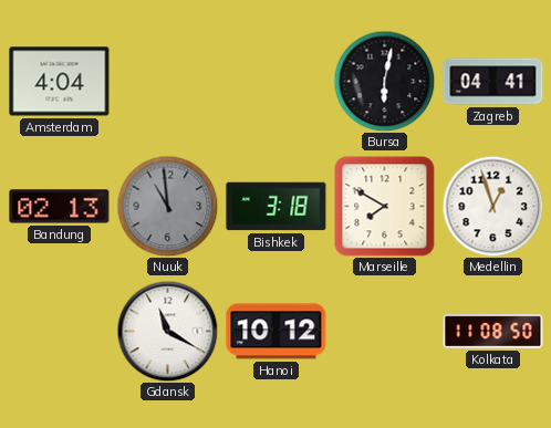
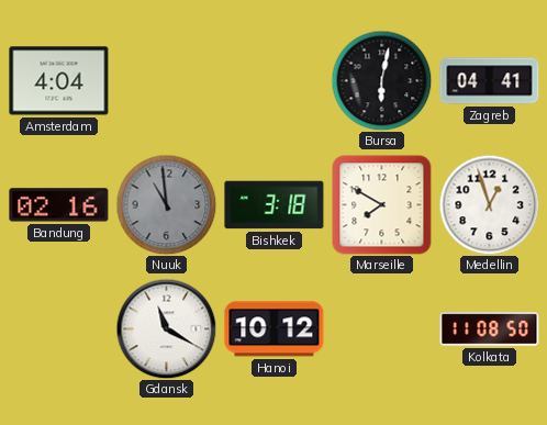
Bandung: 02:13 -> 02:16
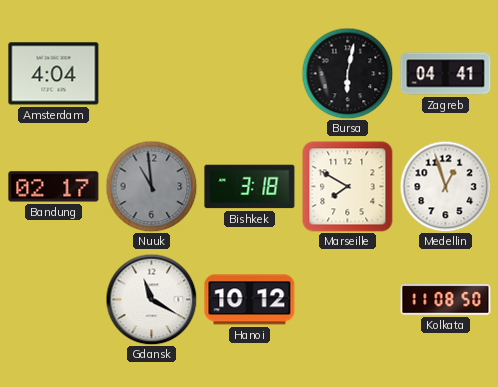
Bandung: 02:16 -> 02:17
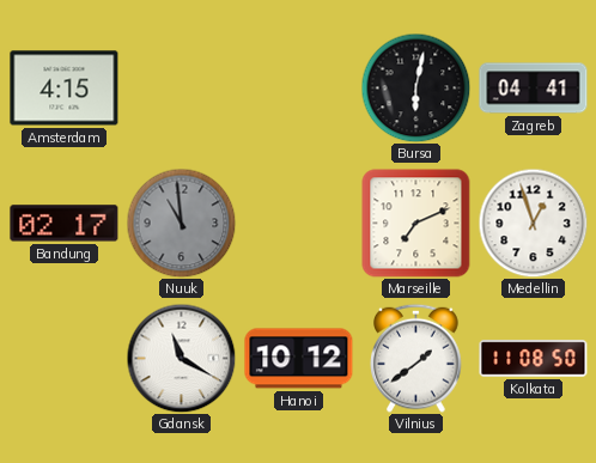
Amsterdam: 4:04 -> 4:15
Bishkek: 3:18 -> none
Marseille: 7:50 -> 7:11
Vilnius: none -> 1:39
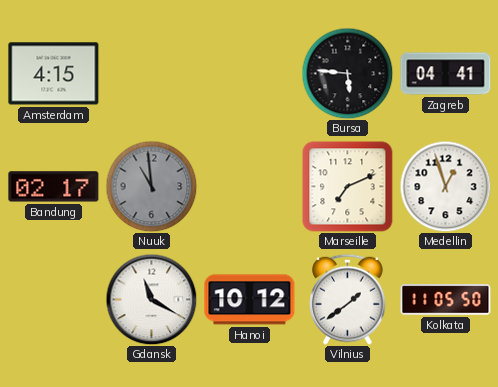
Bursa: 6:02 -> 5:46
Kolkata: 11:08 -> 11:05
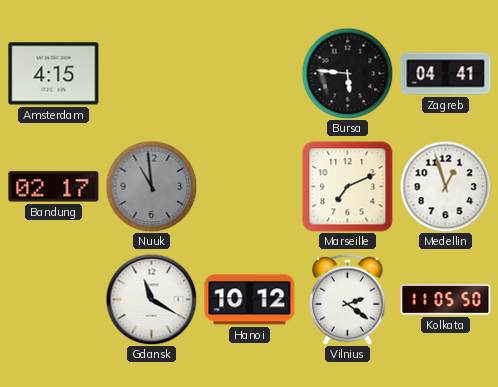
Vilnius: 1:39 -> 2:21
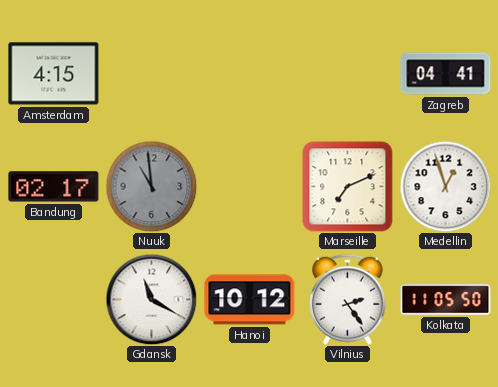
Bursa: 5:46 -> none
Vilnius: 2:21 -> 2:24
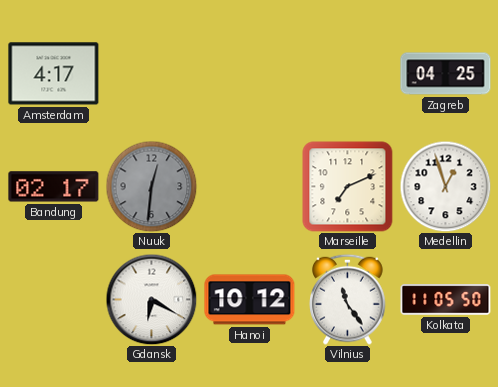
Amsterdam: 4:15 -> 4:17
Zagreb: 04:41 -> 04:25
Nuuk: 10:59 -> 12:31
Gdansk: 11:20 -> 6:20
Vilnius: 2:24 -> 11:24
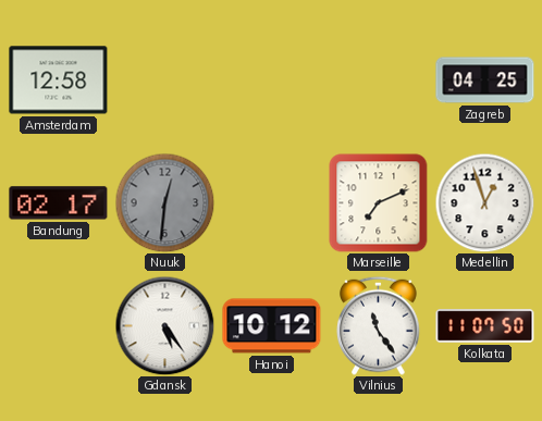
Amsterdam: 4:17 -> 12:58
Gdansk: 6:20 -> 5:24
Kolkata: 11:05 -> 11:07
